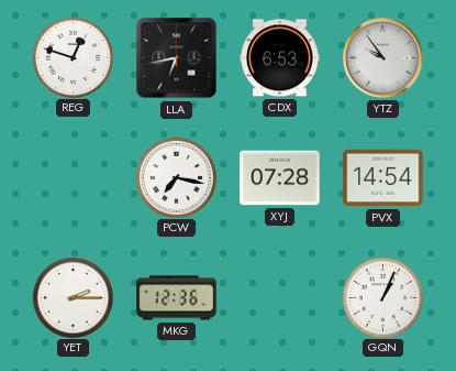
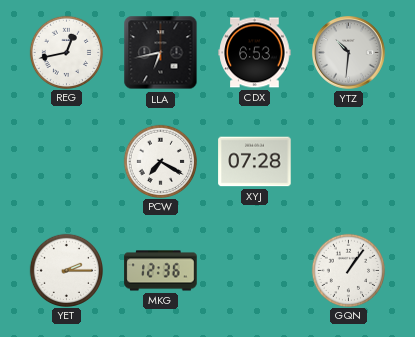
REG: 12:48 -> 12:43
YTZ: 9:54 -> 10:31
PCW: 7:17 -> 7:20
PVX: 14:54 -> none
GQN: 1:04 -> 1:06
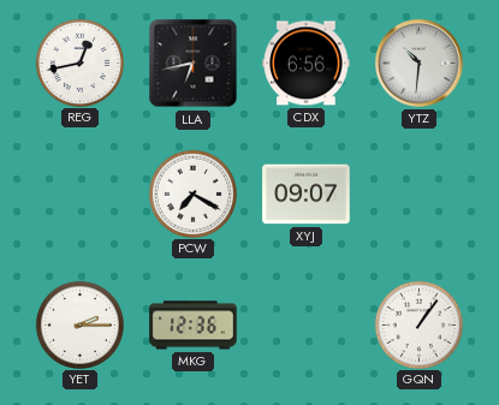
CDX: 6:53 -> 6:56
XYJ: 07:28 -> 09:07
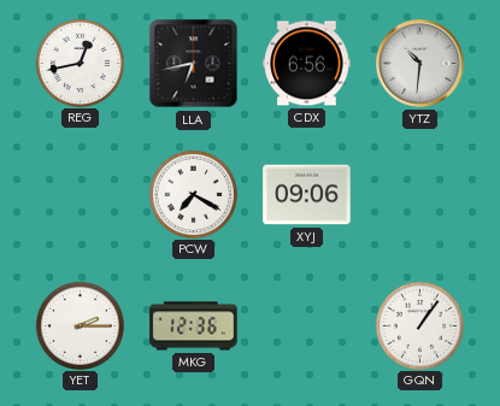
XYJ: 09:07 -> 09:06
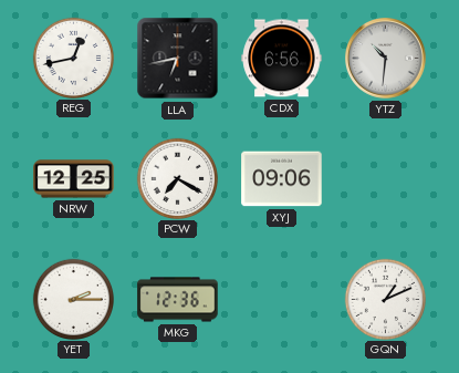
NRW: none -> 12:25
GQN: 1:06 -> 1:11
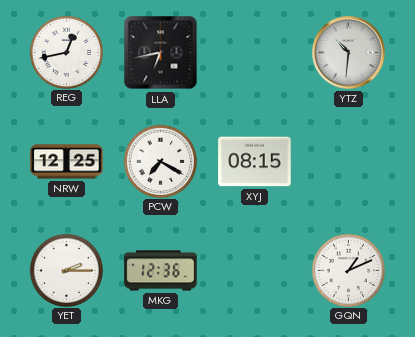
CDX: 6:56 -> none
XYJ: 09:06 -> 08:15
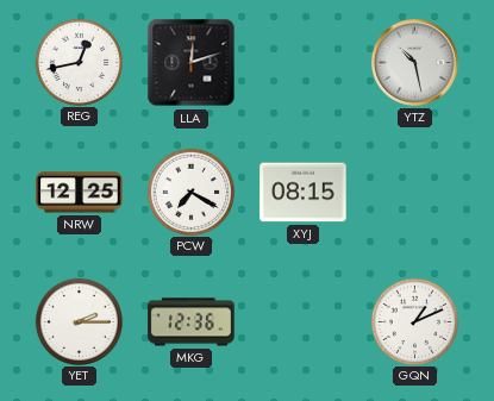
LLA: 6:43 -> 12:12
YTZ: 10:31 -> 10:28
